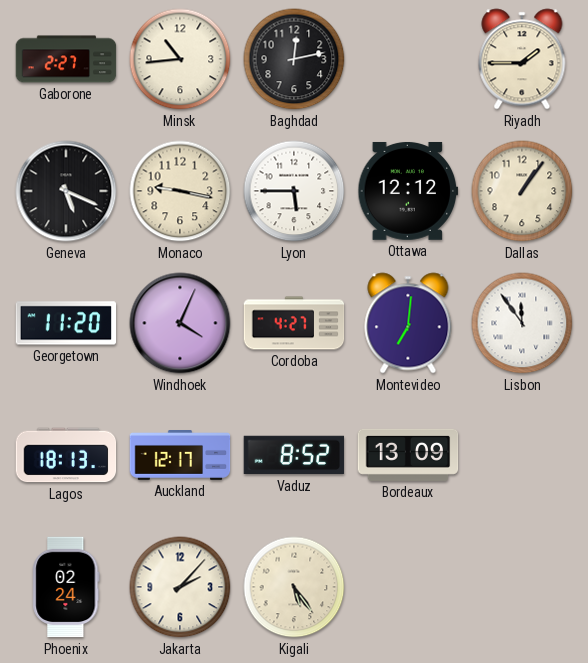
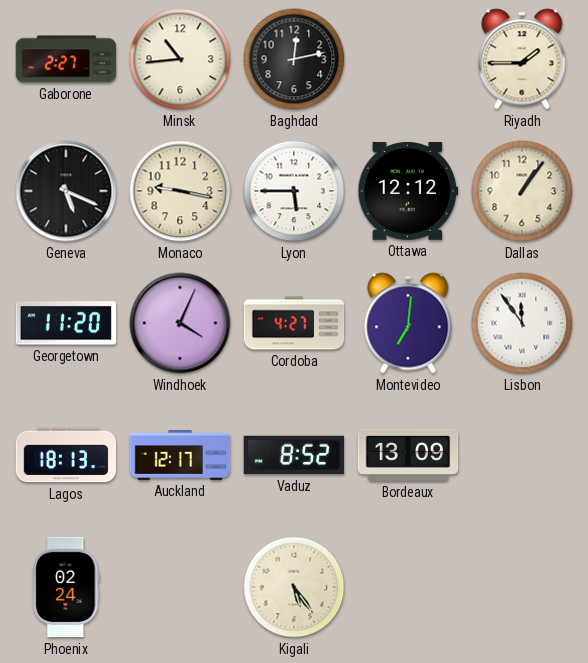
Jakarta: 2:07 -> none
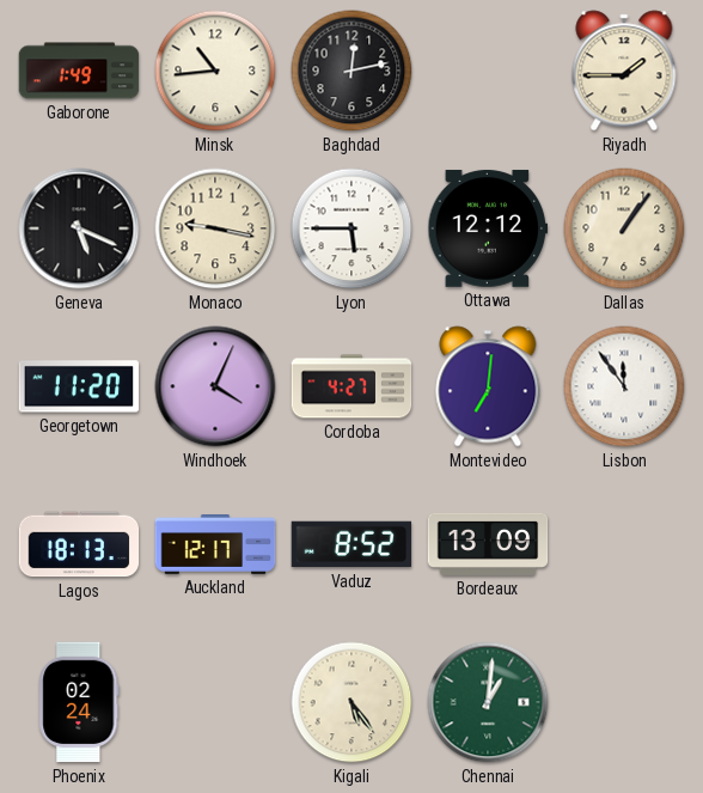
Gaborone: 2:27 -> 1:49
Chennai: none -> 1:01
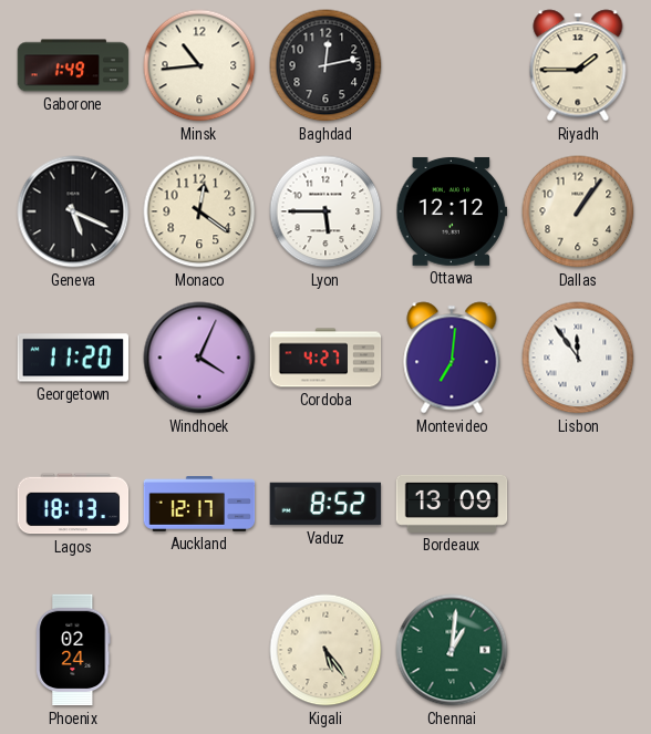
Monaco: 9:17 -> 12:21
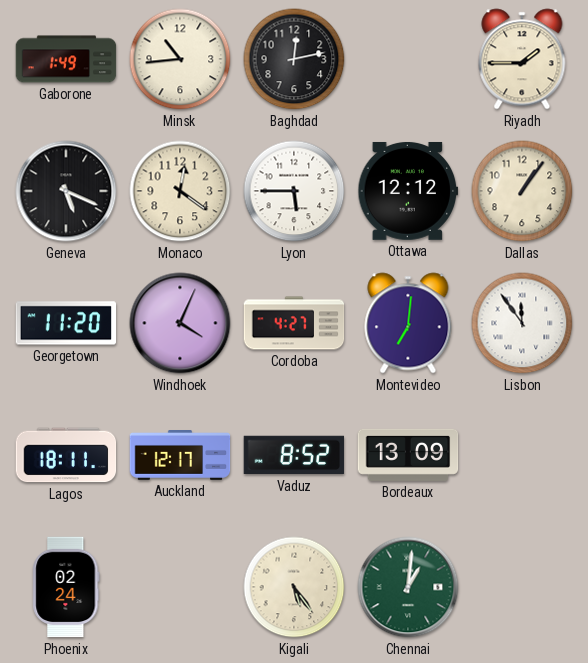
Lagos: 18:13 -> 18:11
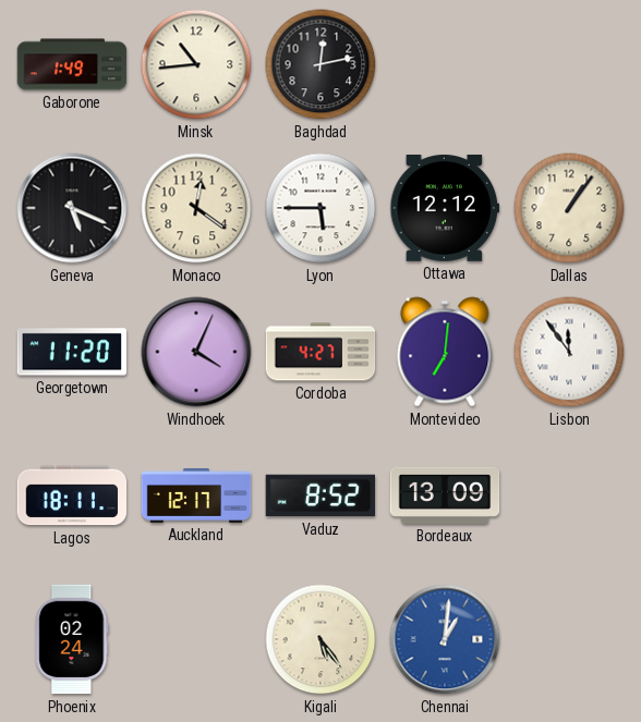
Riyadh: 1:45 -> none
Chennai dial: green -> blue
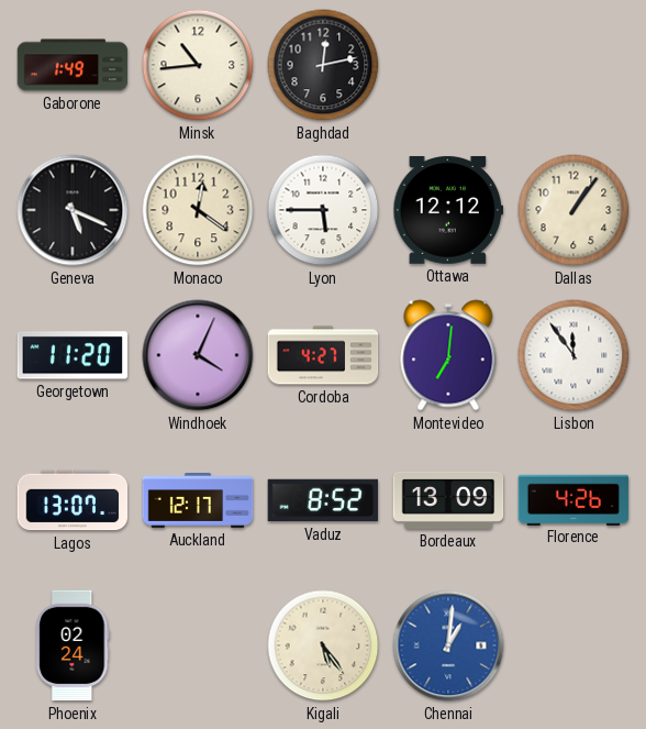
Lagos: 18:11 -> 13:07
Florence: none -> 4:26
